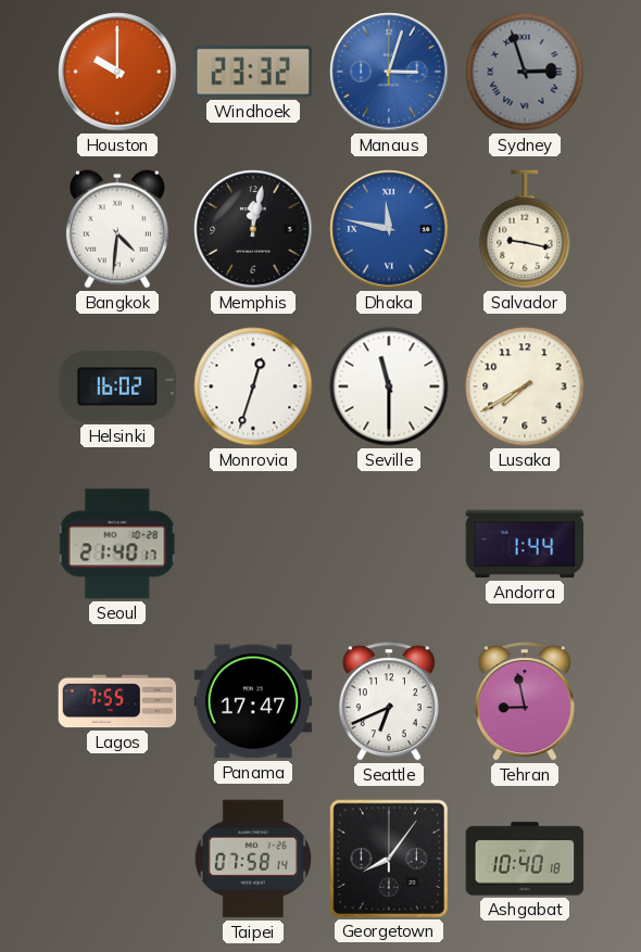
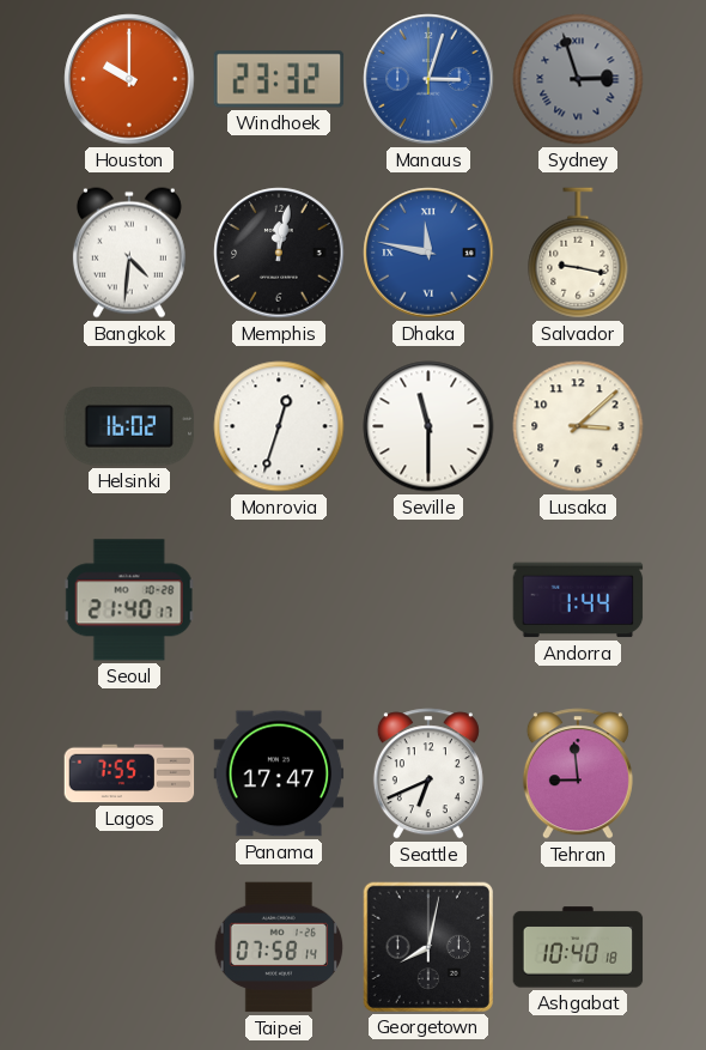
Lusaka: 7:40 -> 3:08
Tehran: 8:58 -> 8:59
Georgetown: 8:06 -> 8:02
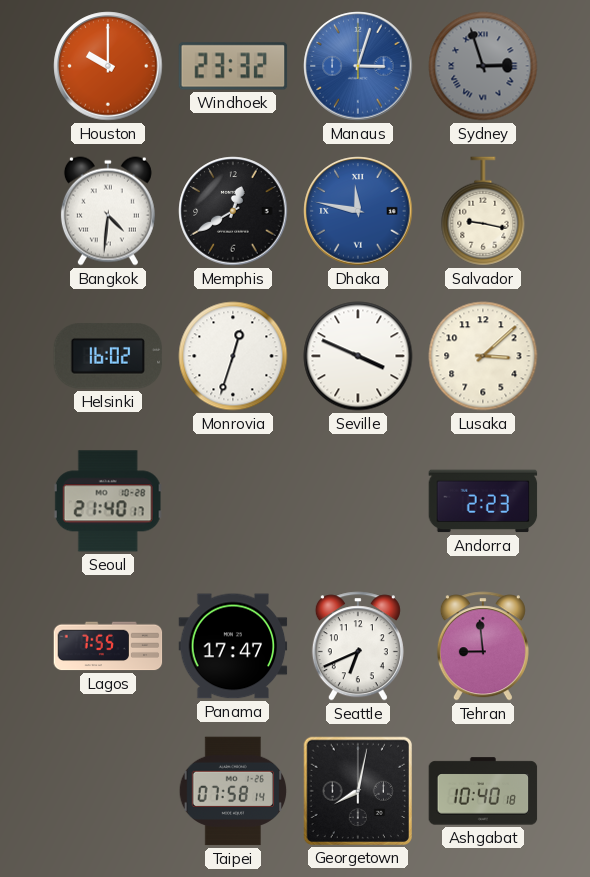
Memphis: 12:02 -> 12:40
Seville: 11:30 -> 3:49
Andorra: 1:44 -> 2:23
